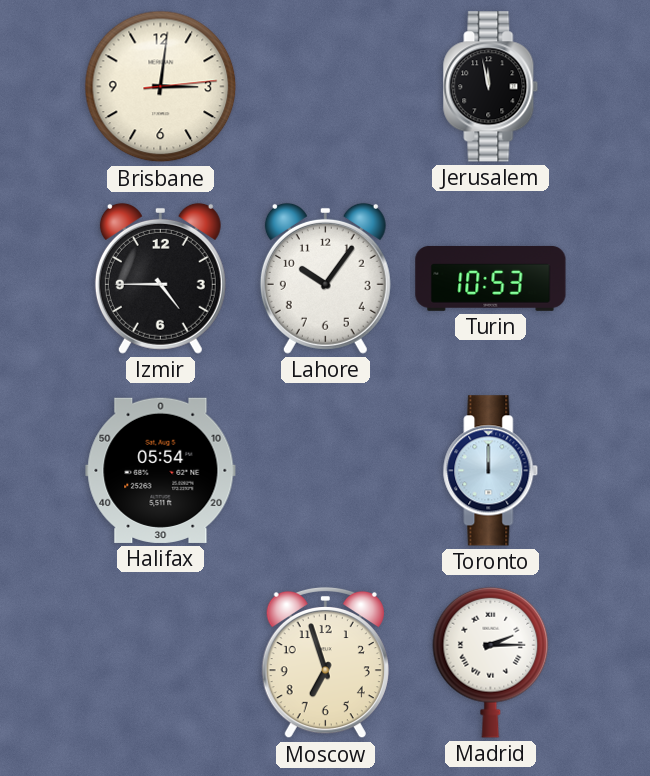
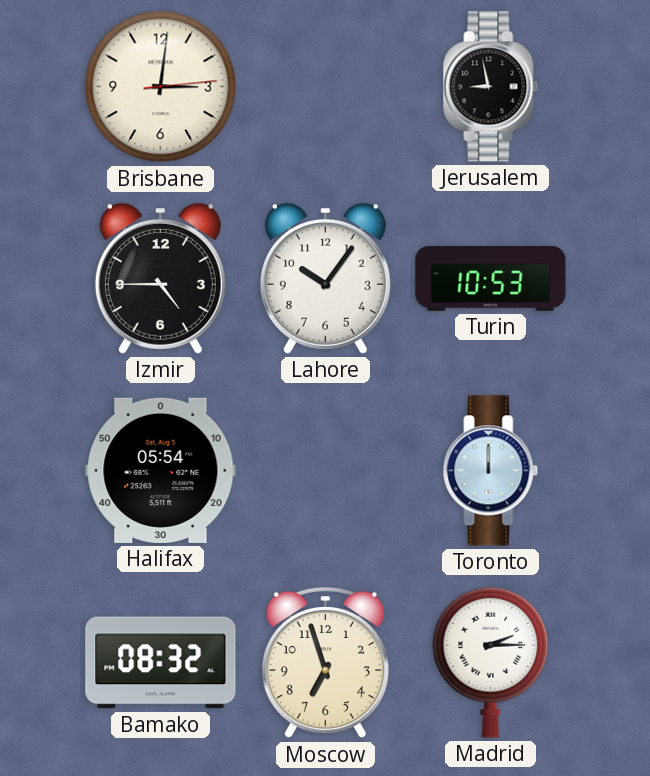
Jerusalem: 11:58 -> 8:58
Bamako: none -> 08:32
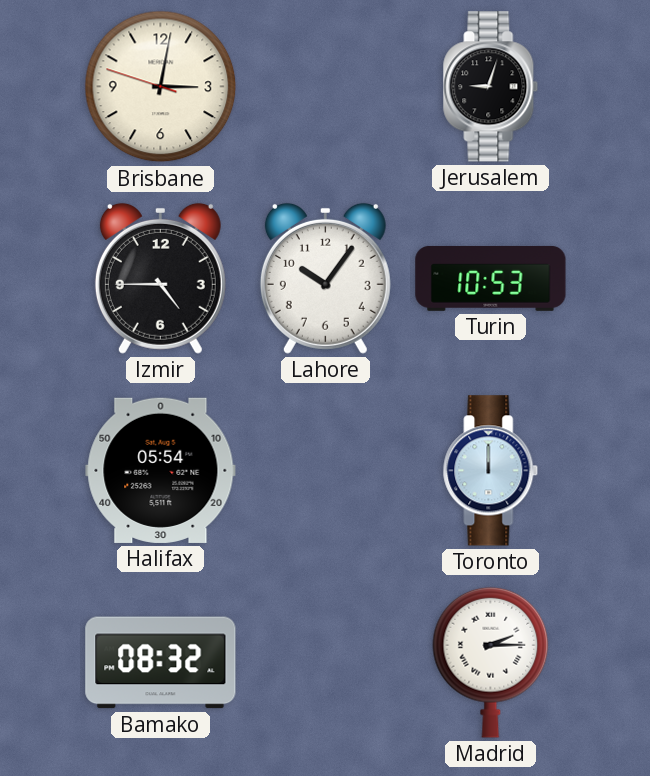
Brisbane: 3:01:14 -> 3:01:48
Jerusalem: 8:58 -> 9:03
Moscow: 6:57 -> none
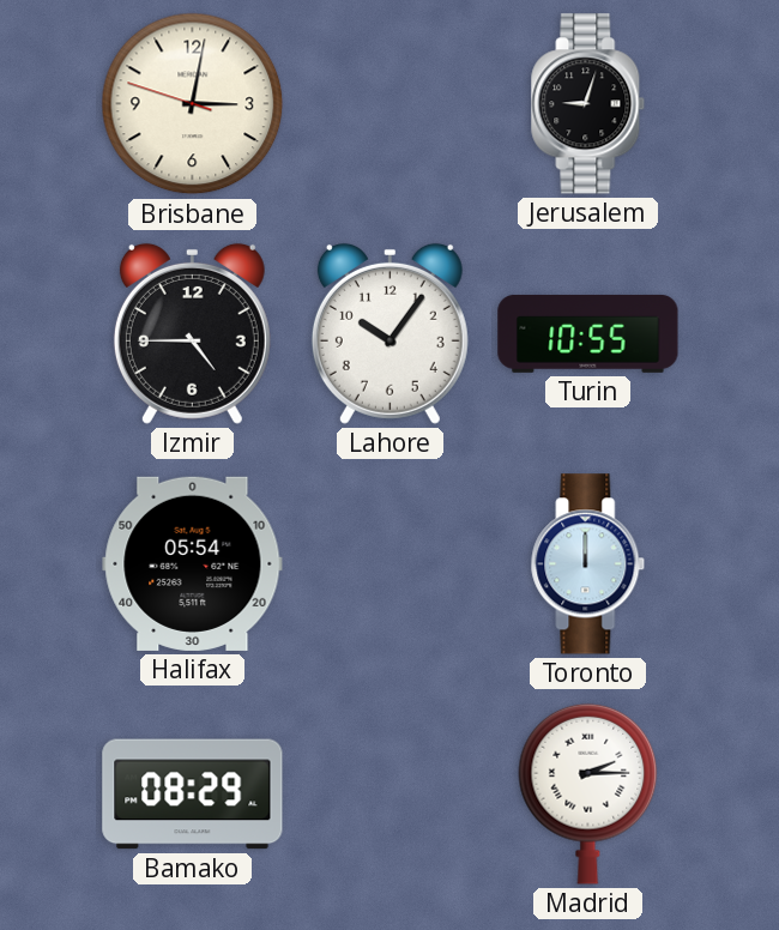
Turin: 10:53 -> 10:55
Bamako: 08:32 -> 08:29
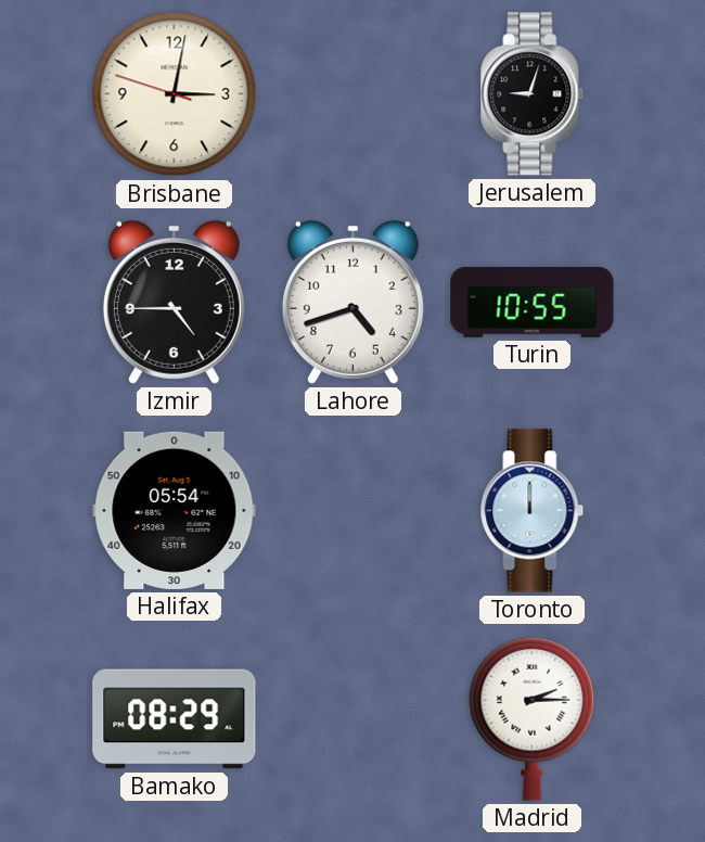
Lahore: 10:06 -> 4:42
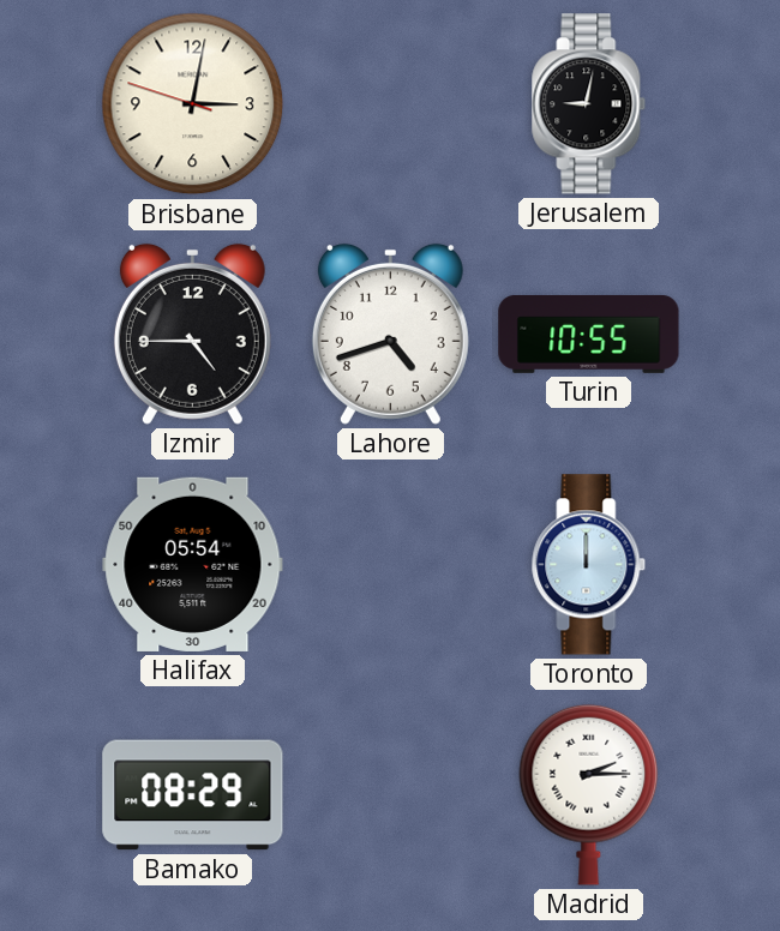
Jerusalem: 9:03 -> 9:02
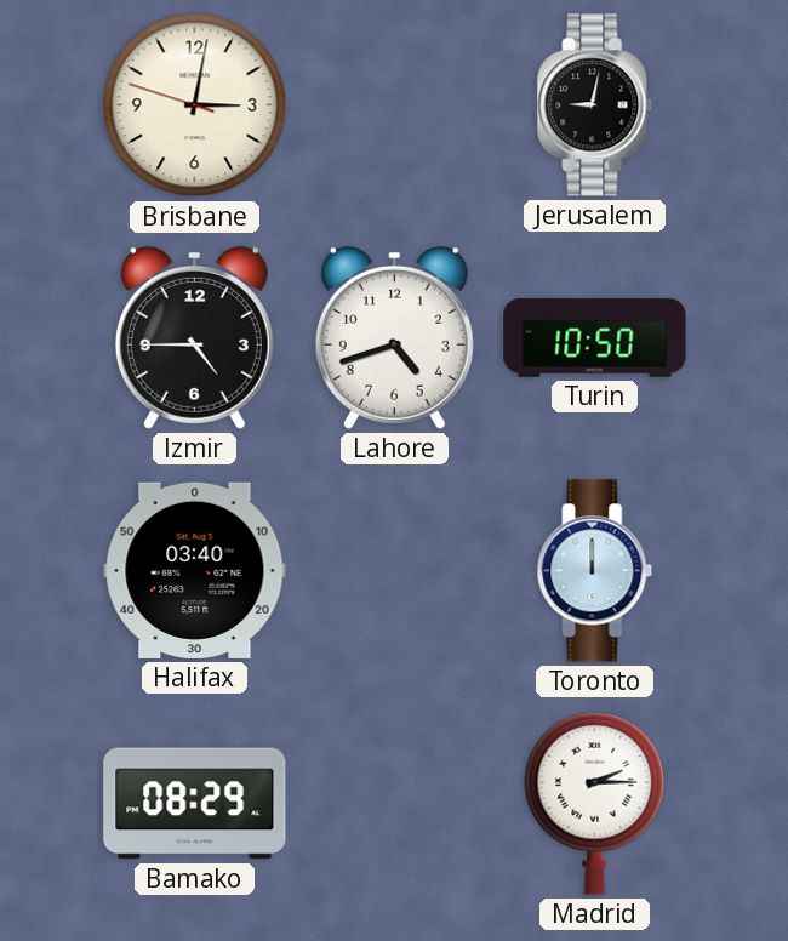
Turin: 10:55 -> 10:50
Halifax: 05:54 -> 03:40
